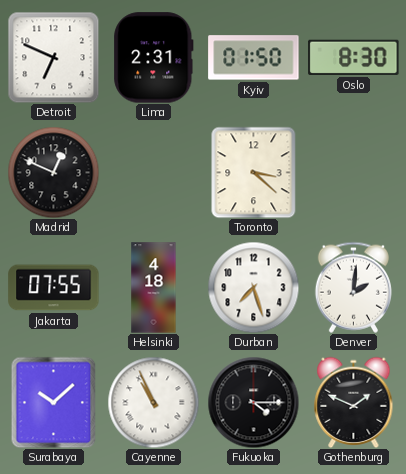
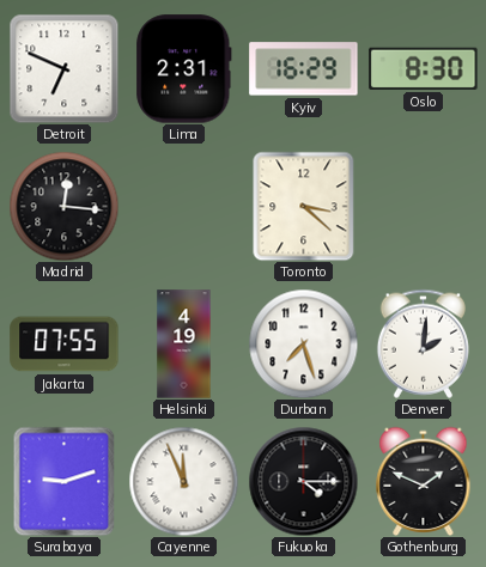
Kyiv: 01:50 -> 16:29
Madrid: 12:49 -> 12:16
Helsinki: 4:18 -> 4:19
Surabaya: 10:08 -> 9:12
Cayenne: 10:56 -> 11:56
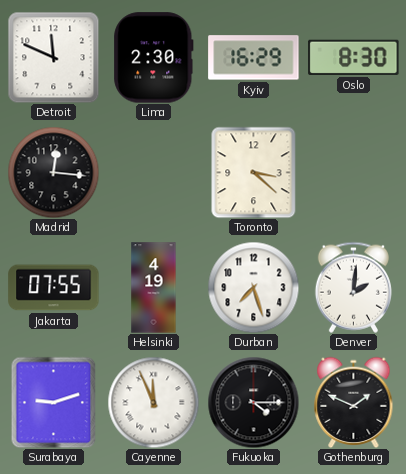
Detroit: 6:49 -> 11:49
Lima: 2:31 -> 2:30
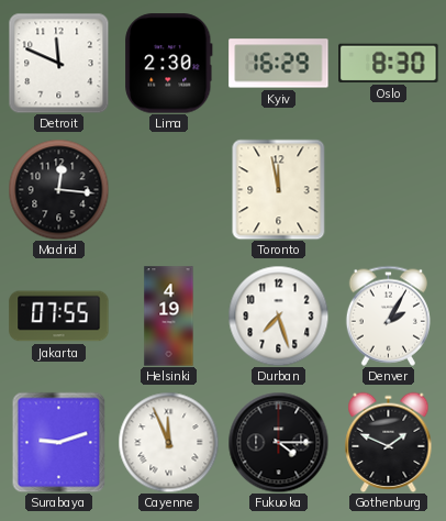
Toronto: 3:22 -> 11:58
Denver: 2:01 -> 2:05
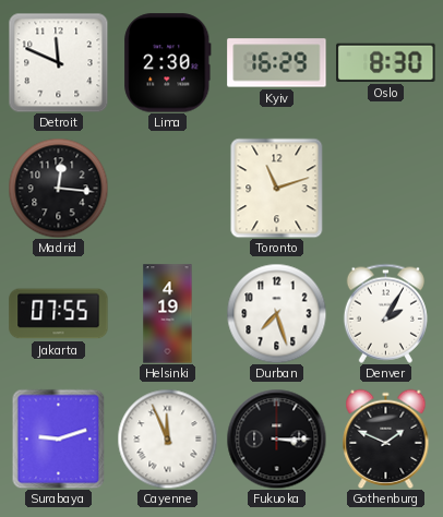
Toronto: 11:58 -> 11:12
Fukuoka: 4:15 -> 3:15
